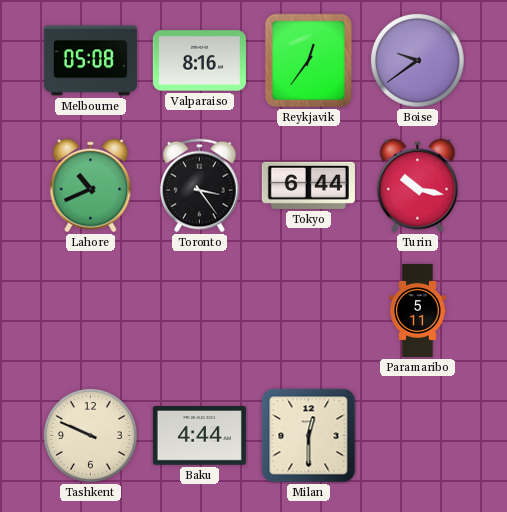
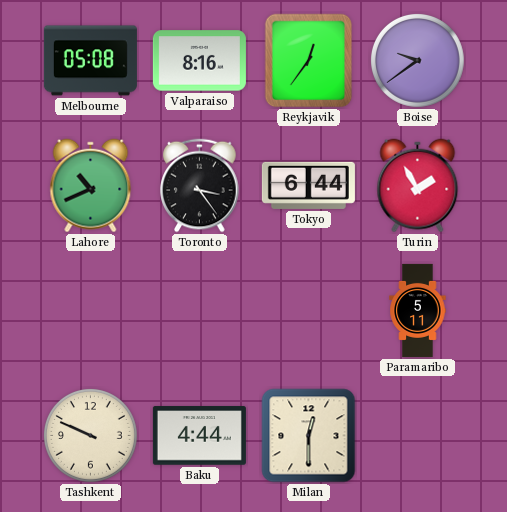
Turin: 10:17 -> 1:55
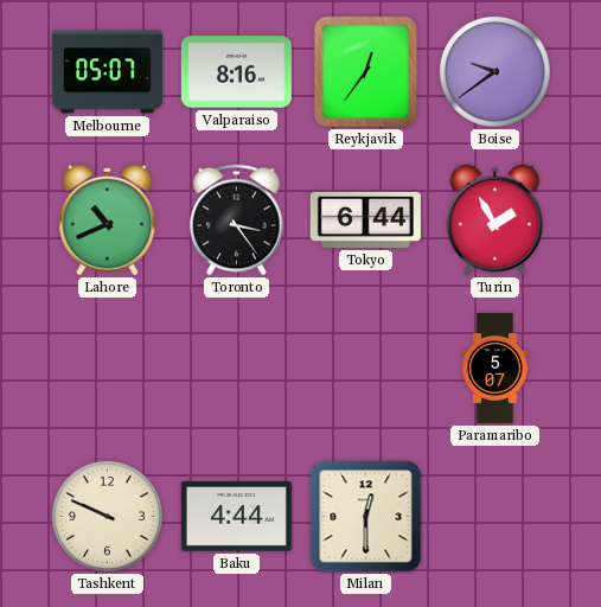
Melbourne: 05:08 -> 05:07
Paramaribo: 5:11 -> 5:07
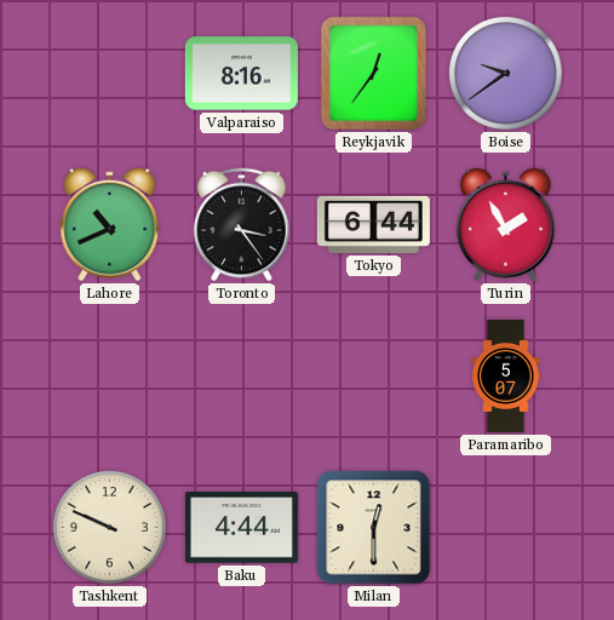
Melbourne: 05:07 -> none
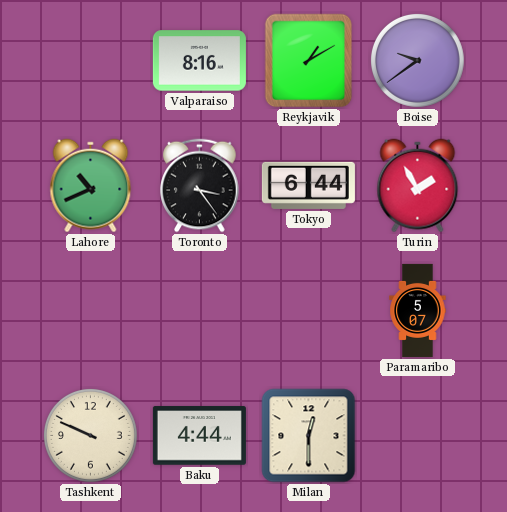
Reykjavik: 12:36 -> 1:10
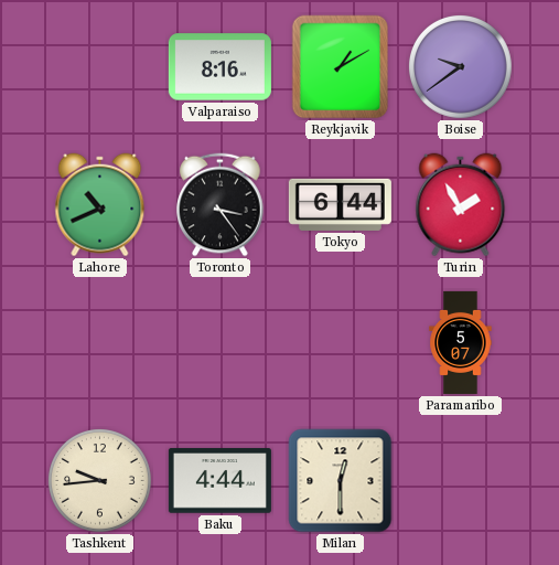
Tashkent: 9:49 -> 9:44
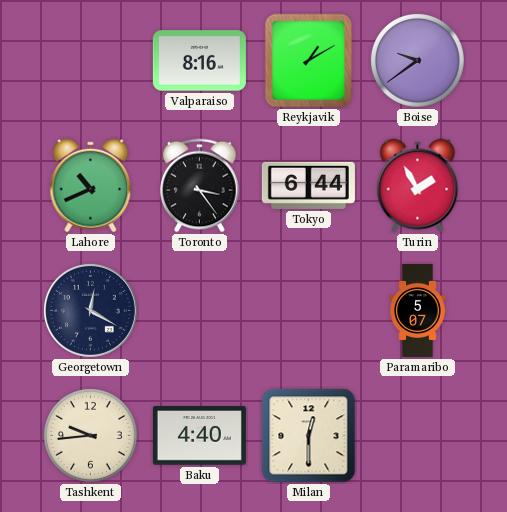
Georgetown: none -> 12:20
Baku: 4:44 -> 4:40
